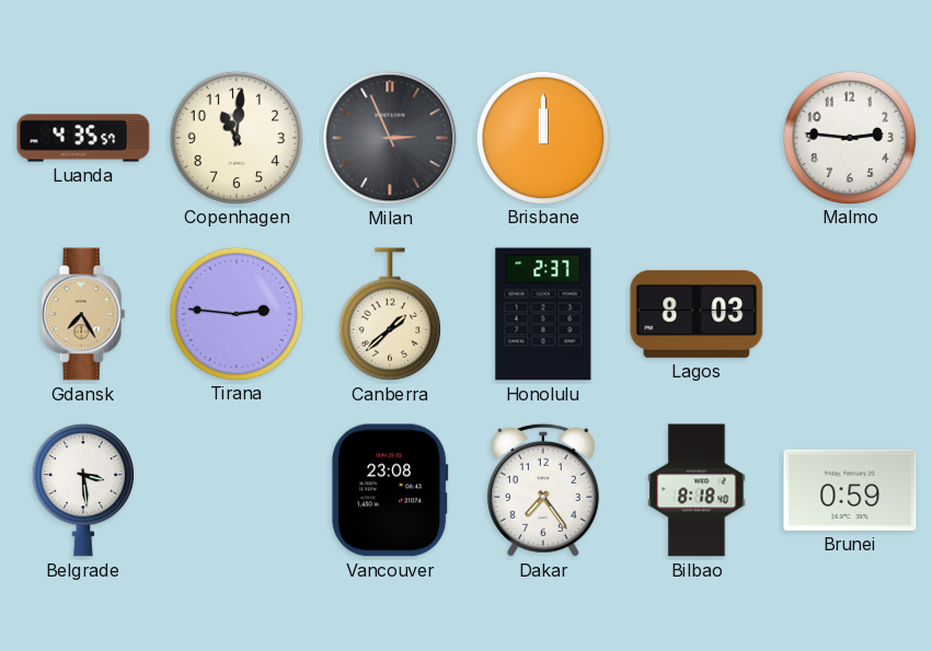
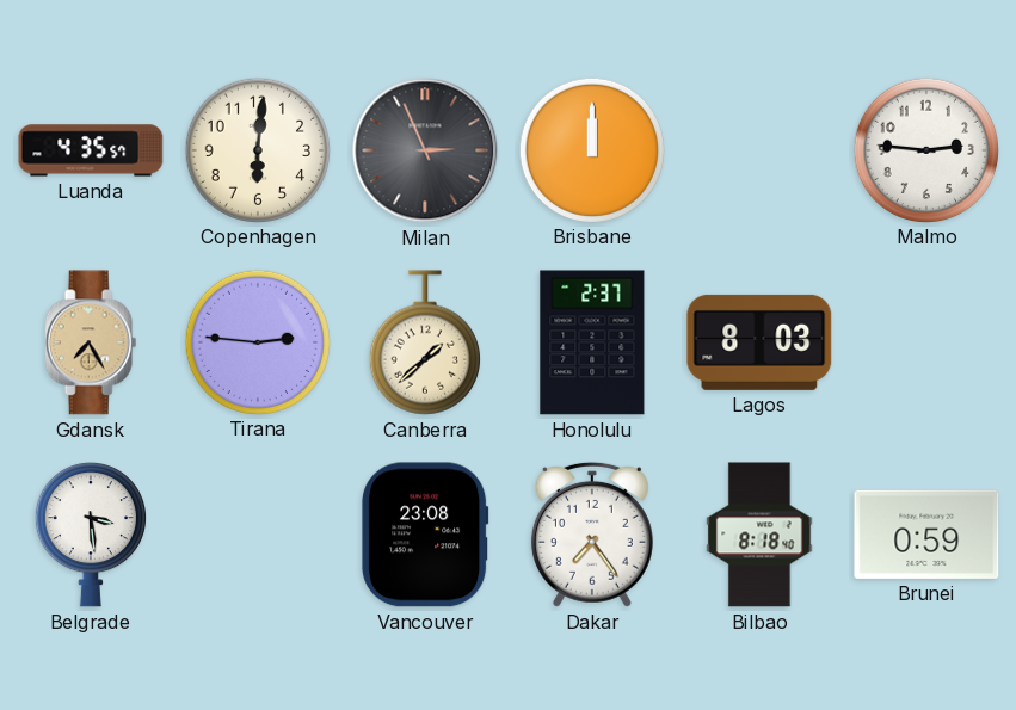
Copenhagen: 11:01 -> 6:01
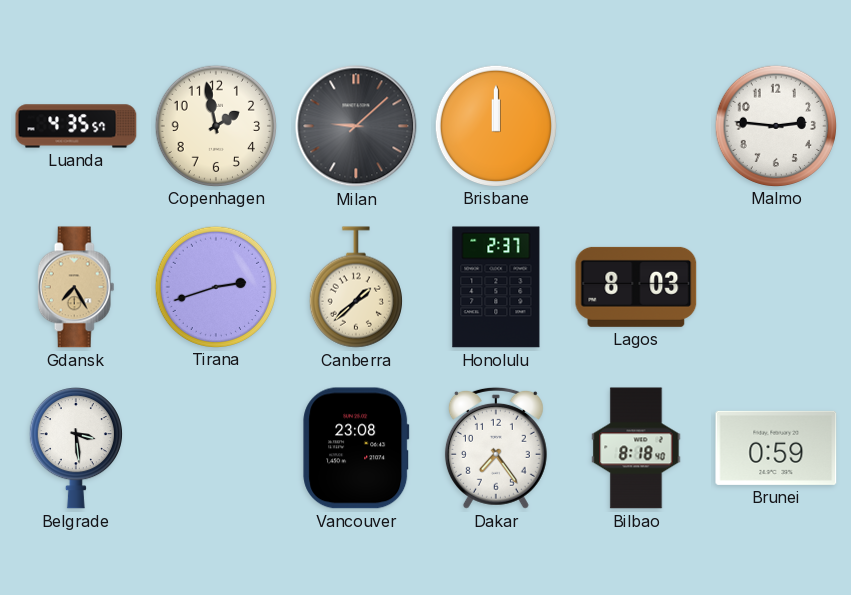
Copenhagen: 6:01 -> 1:58
Milan: 2:56 -> 9:08
Tirana: 2:46 -> 2:42
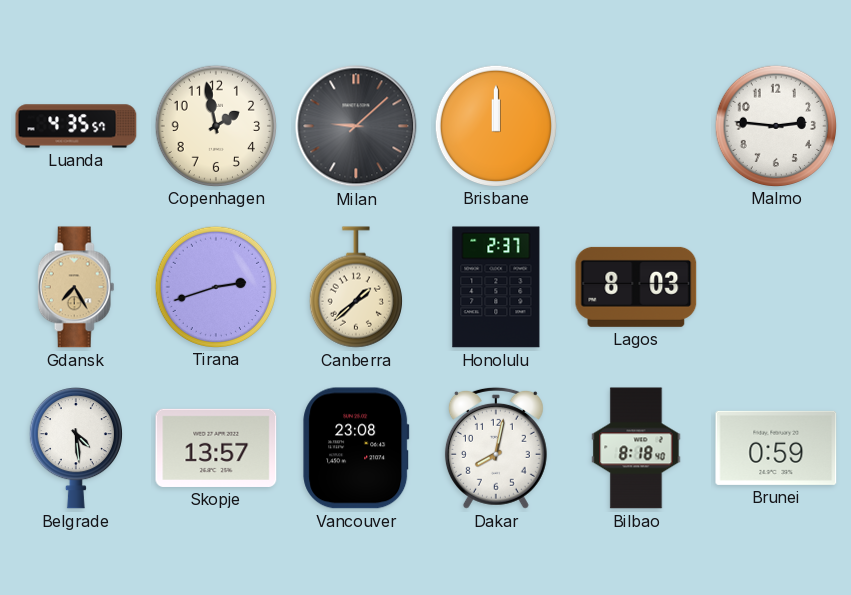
Belgrade: 3:29 -> 4:29
Skopje: none -> 13:57
Dakar: 7:24 -> 8:02
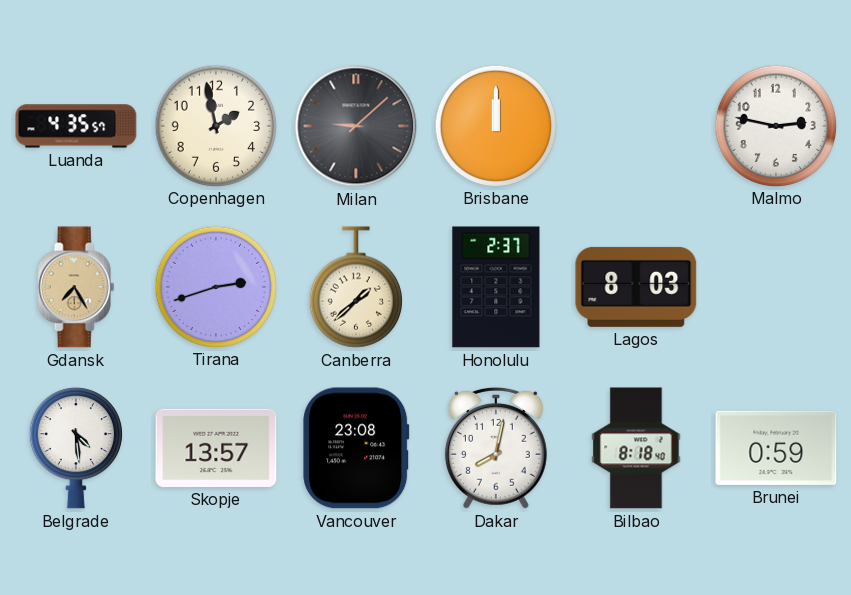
Malmo: 2:46 -> 2:47
